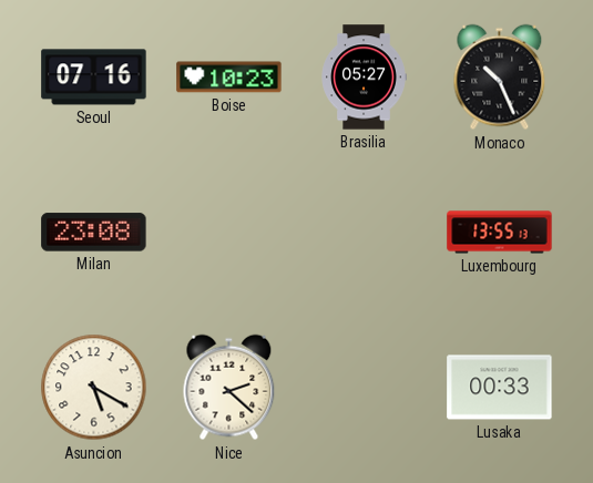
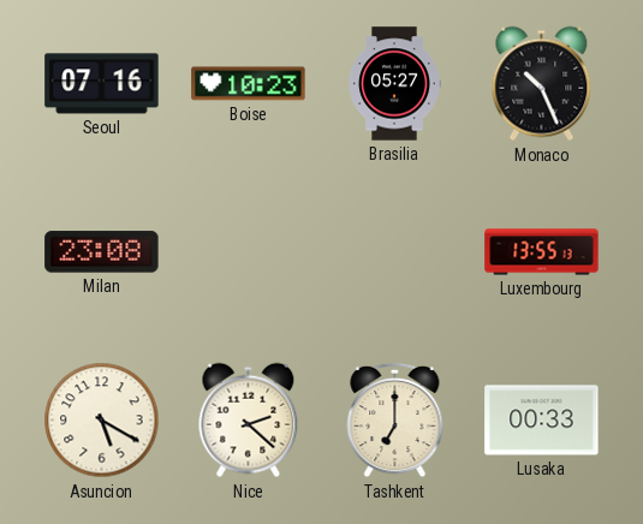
Tashkent: none -> 7:00
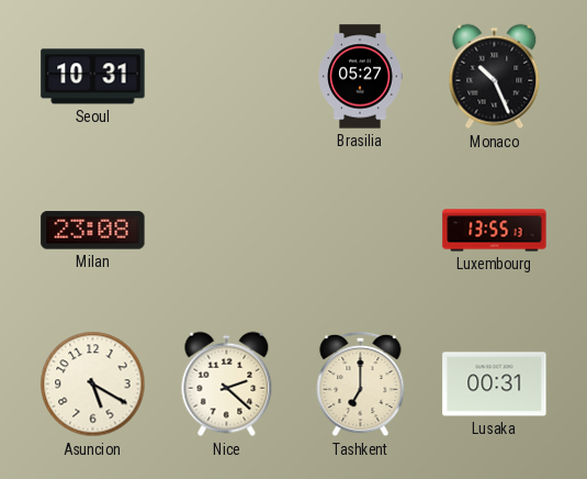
Seoul: 07:16 -> 10:31
Boise: 10:23 -> none
Lusaka: 00:33 -> 00:31
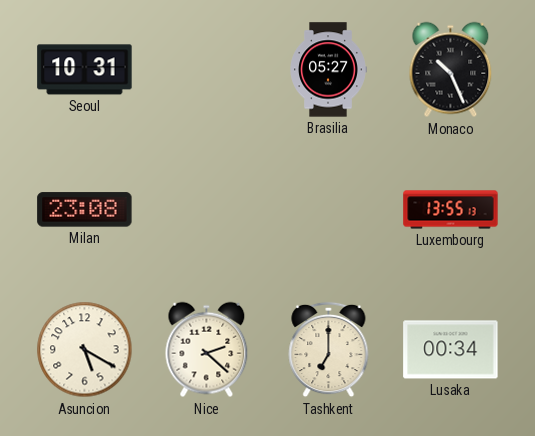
Lusaka: 00:31 -> 00:34
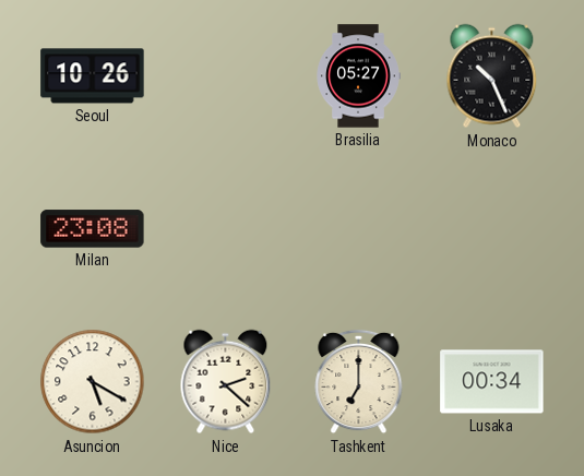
Seoul: 10:31 -> 10:26
Luxembourg: 13:55 -> none
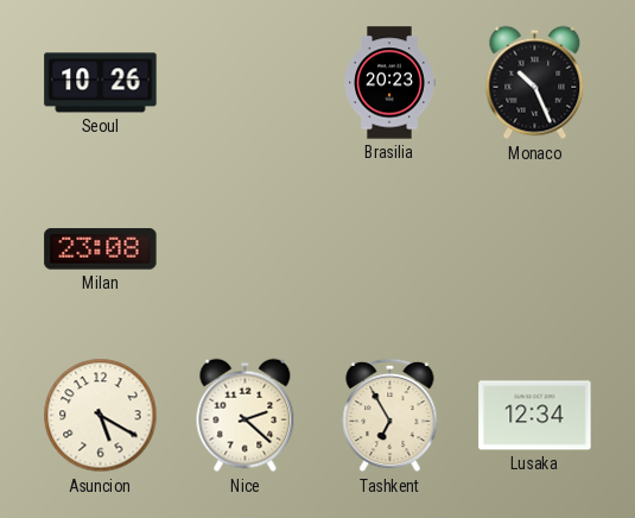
Brasilia: 05:27 -> 20:23
Tashkent: 7:00 -> 6:55
Lusaka: 00:34 -> 12:34
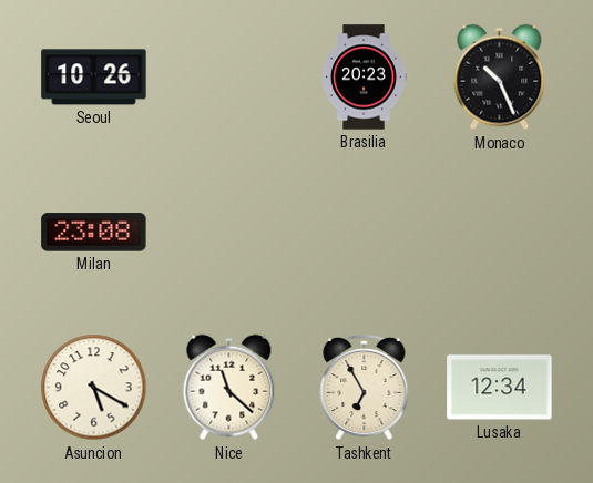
Nice: 2:22 -> 11:22
